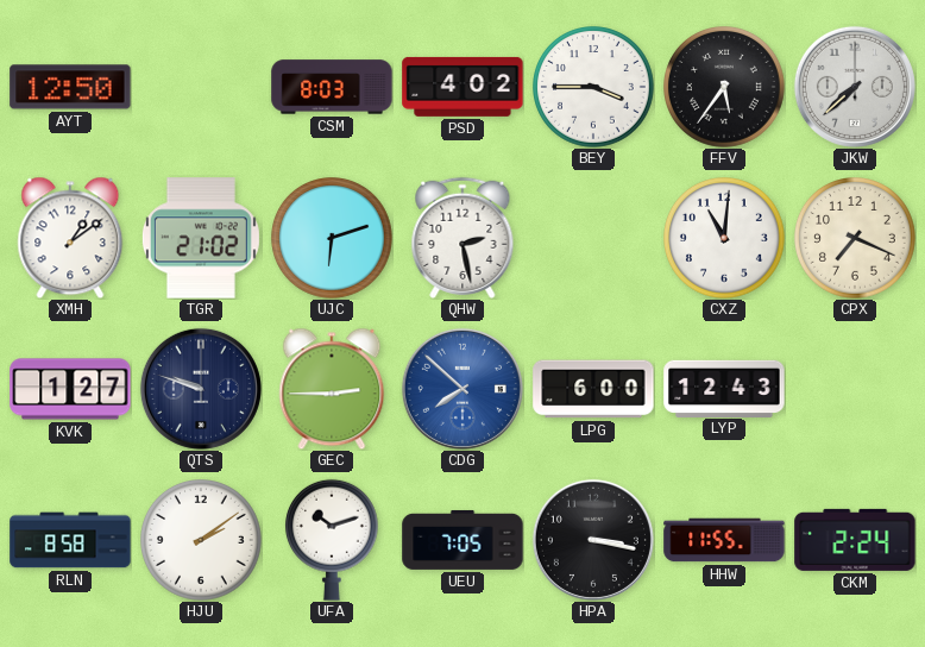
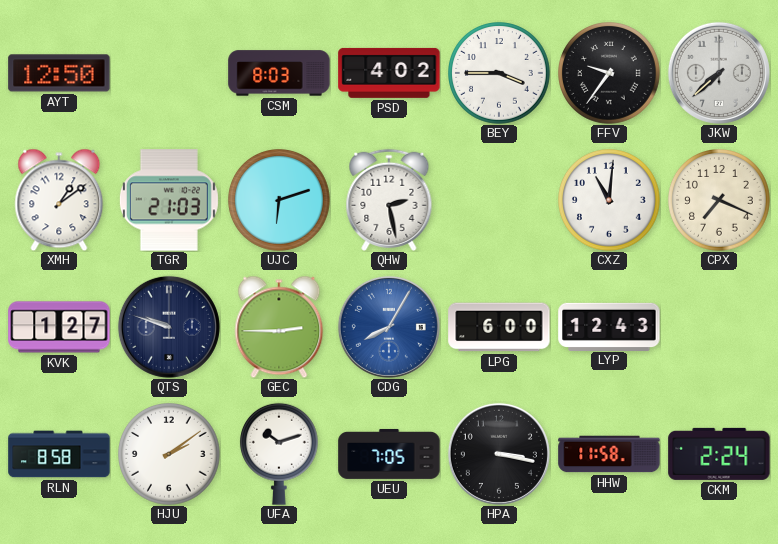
FFV: 5:36 -> 9:36
TGR: 21:02 -> 21:03
CDG: 7:52 -> 8:05
HHW: 11:55 -> 11:58
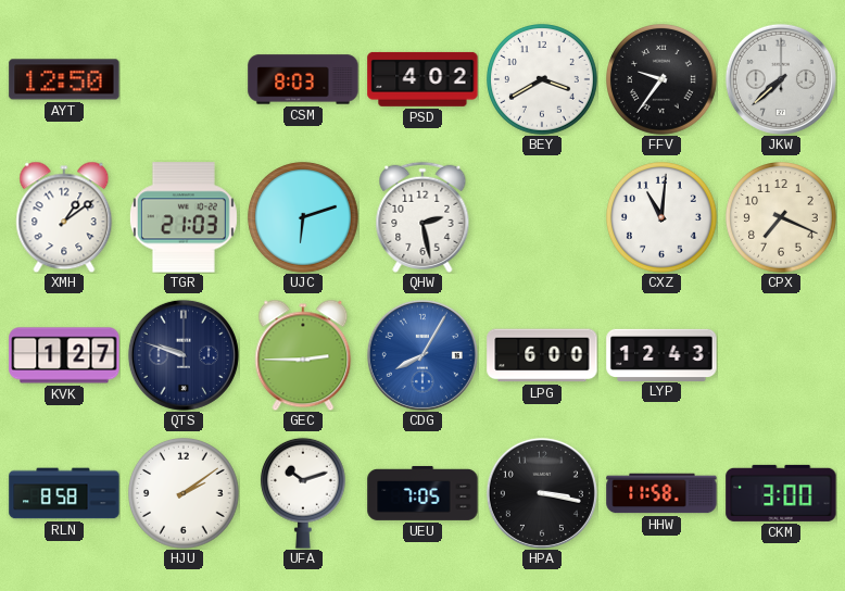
BEY: 3:45 -> 3:40
CKM: 2:24 -> 3:00
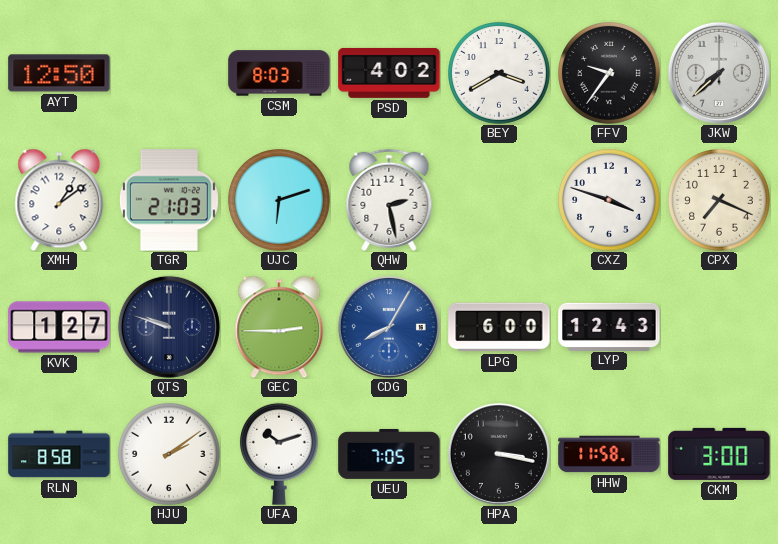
CXZ: 11:01 -> 3:48
